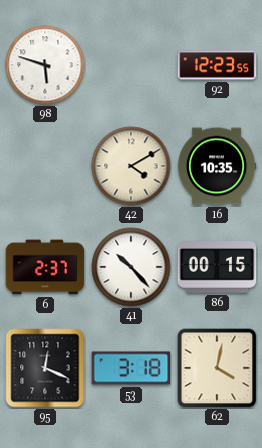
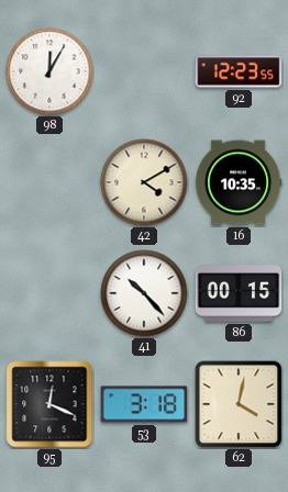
98: 5:48 -> 12:05
6: 2:37 -> none
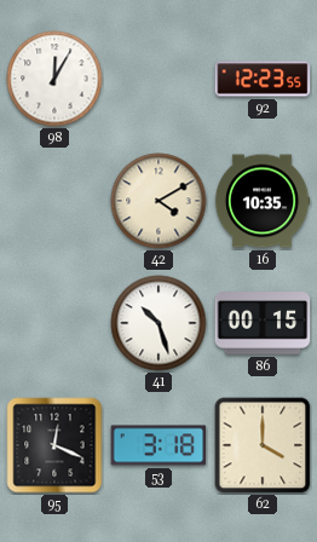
41: 10:23 -> 10:27
62: 4:02 -> 4:00
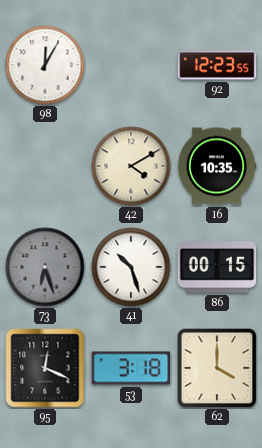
73: none -> 6:27
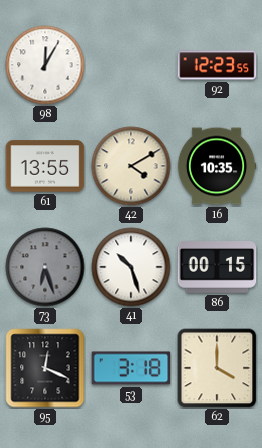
61: none -> 13:55
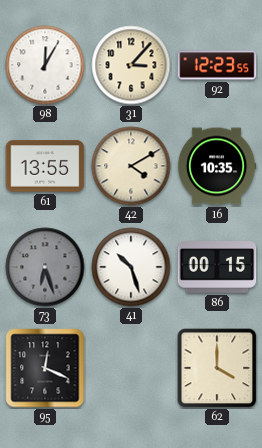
31: none -> 3:07
53: 3:18 -> none
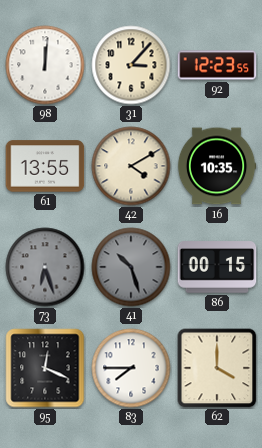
98: 12:05 -> 12:01
41 dial: white -> grey
83: none -> 7:45
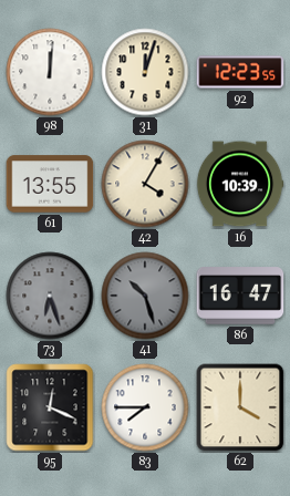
31: 3:07 -> 12:03
42: 4:10 -> 4:05
16: 10:35 -> 10:39
86: 00:15 -> 16:47
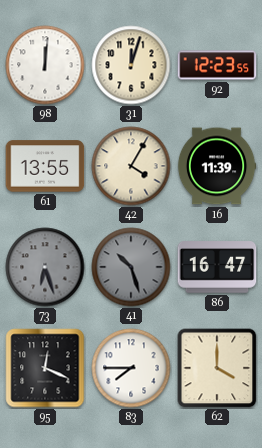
16: 10:39 -> 11:39
